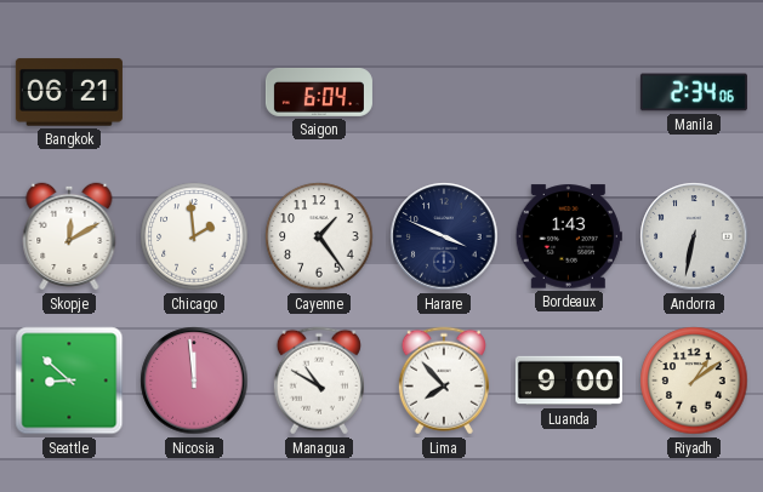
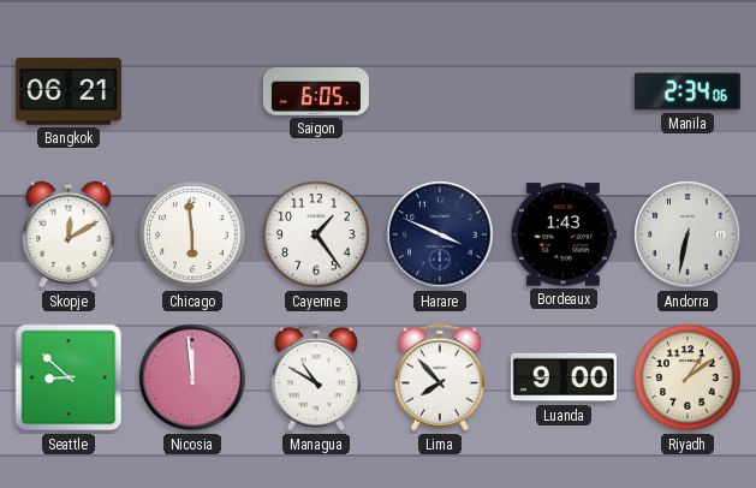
Saigon: 6:04 -> 6:05
Chicago: 1:59 -> 5:59
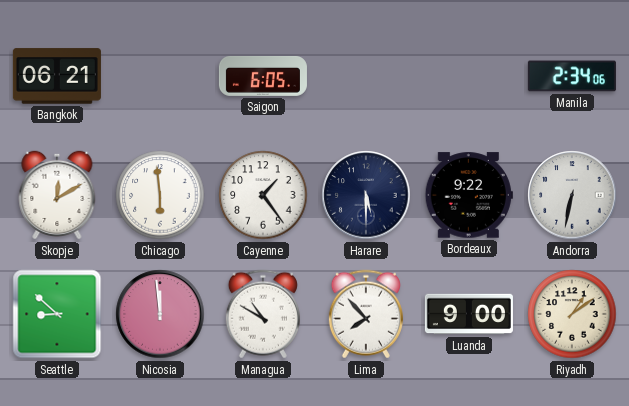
Harare: 3:49 -> 5:30
Bordeaux: 1:43 -> 9:22
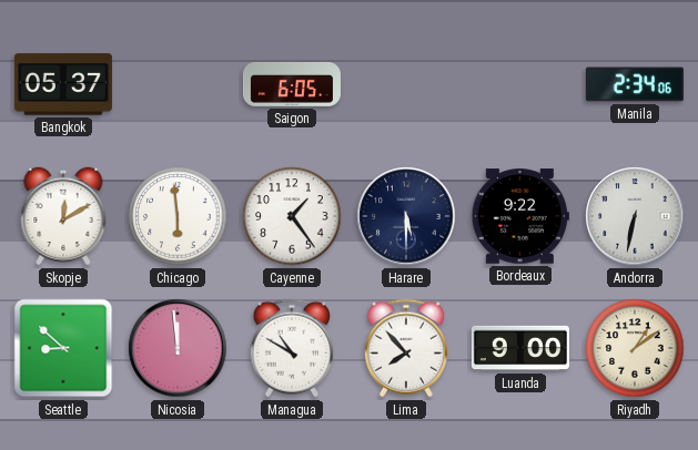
Bangkok: 06:21 -> 05:37
